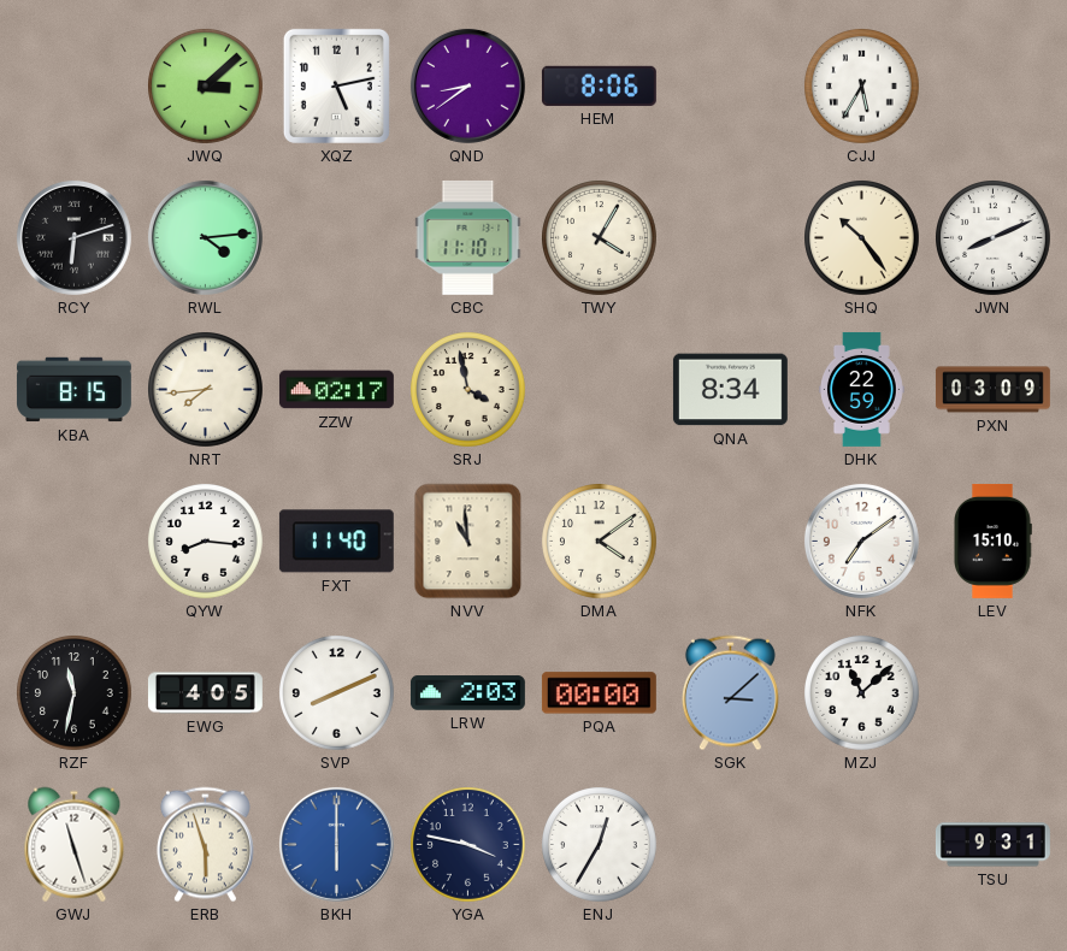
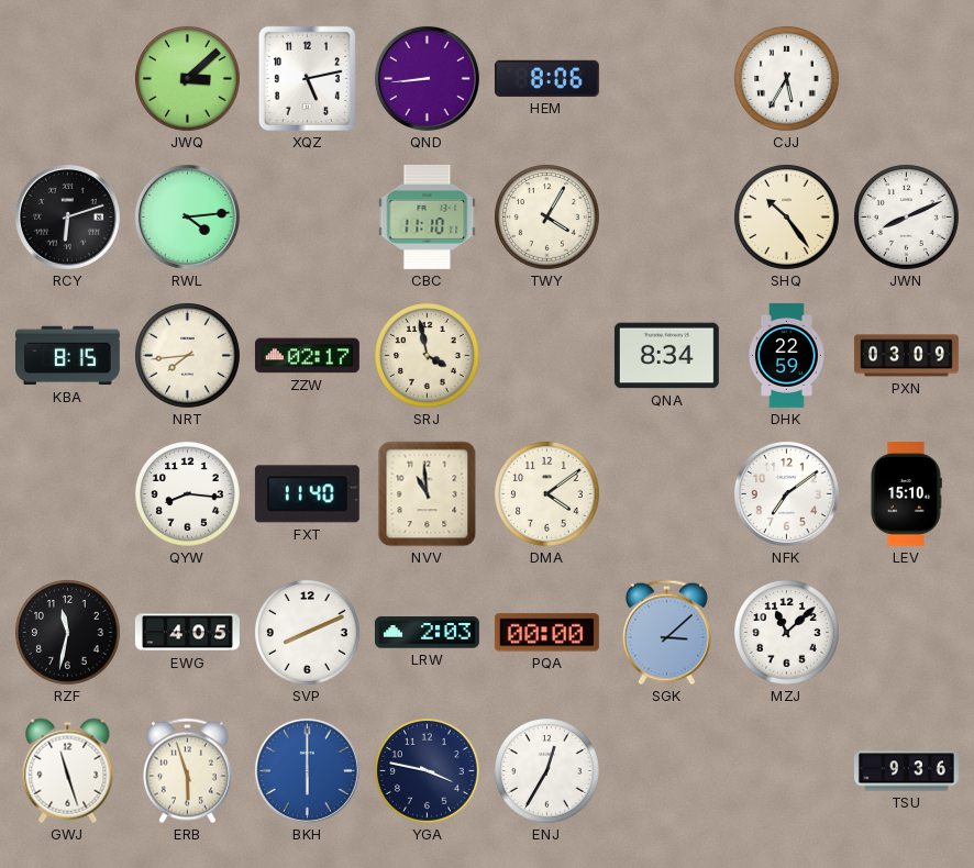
QND: 8:39 -> 8:44
TSU: 9:31 -> 9:36
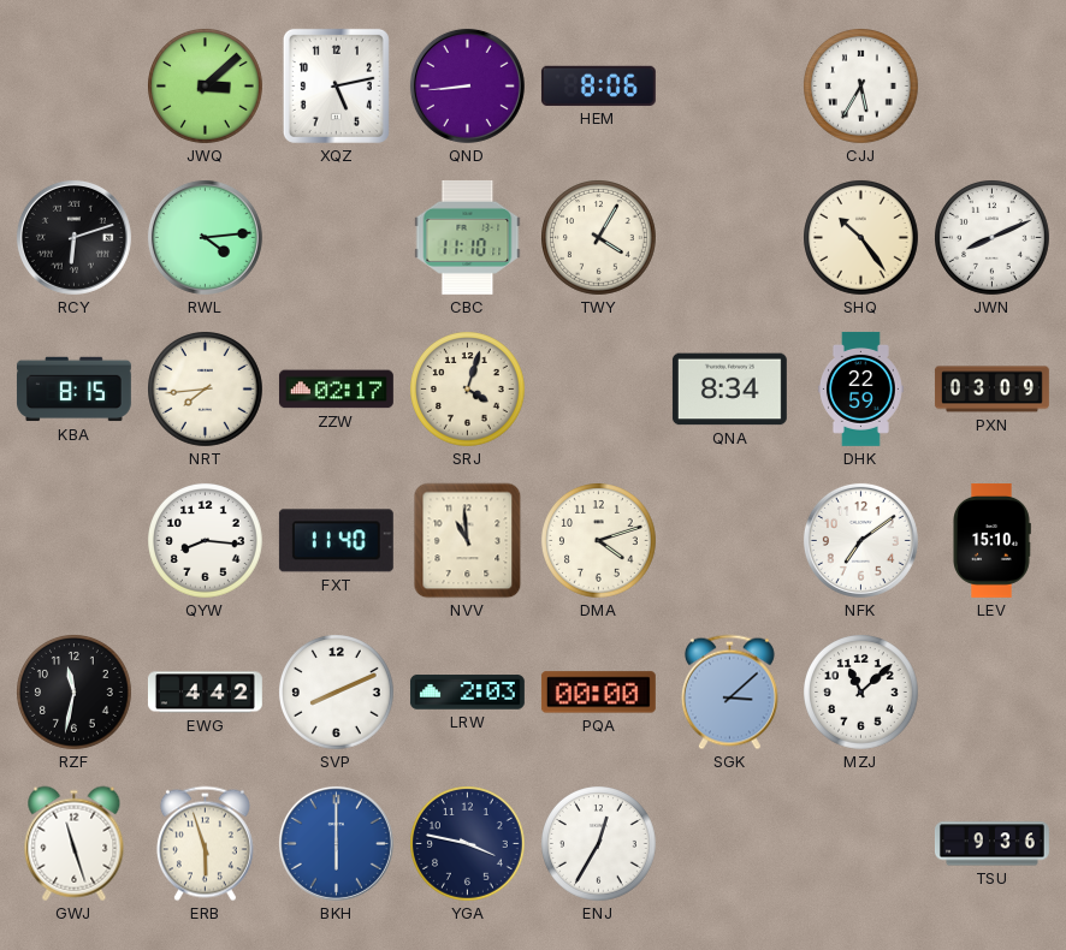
SRJ: 3:58 -> 4:03
DMA: 4:09 -> 4:12
EWG: 4:05 -> 4:42
